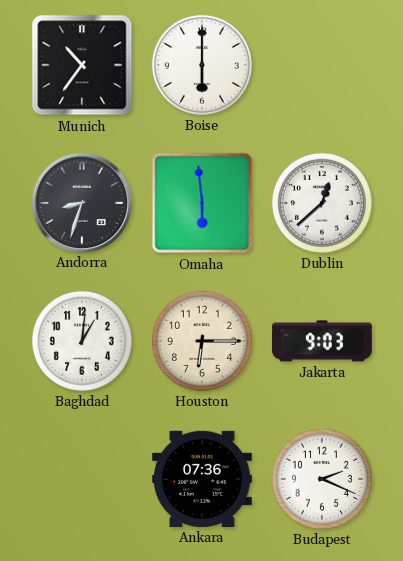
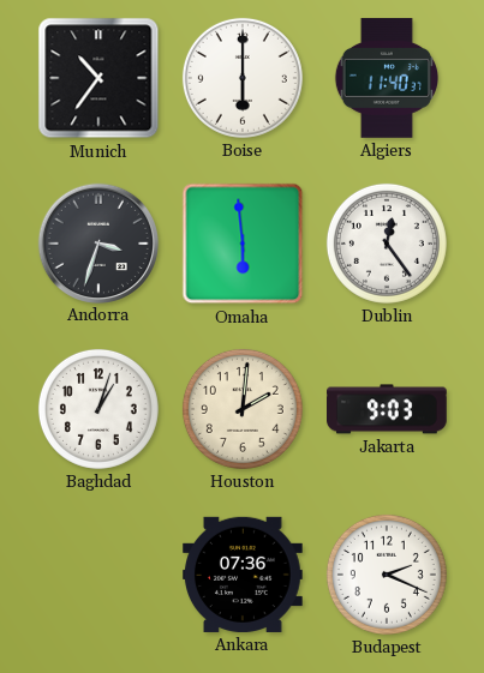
Algiers: none -> 11:40
Andorra: 8:33 -> 3:33
Dublin: 12:38 -> 12:24
Baghdad: 1:01 -> 1:03
Houston: 6:15 -> 2:01
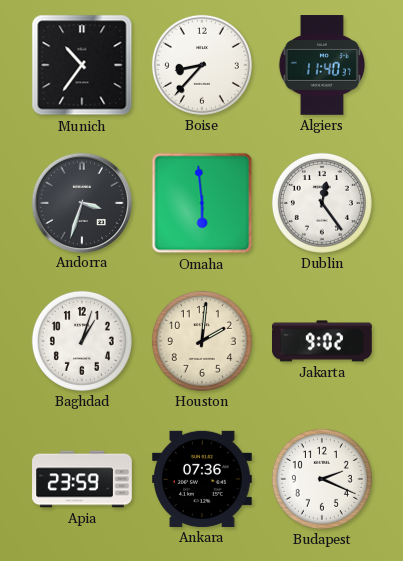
Boise: 6:00 -> 8:37
Jakarta: 9:03 -> 9:02
Apia: none -> 23:59
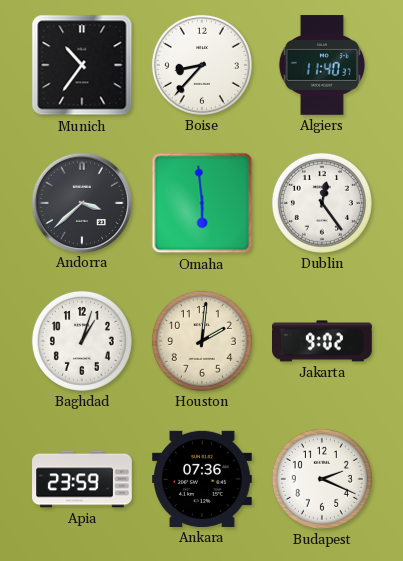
Andorra: 3:33 -> 3:38
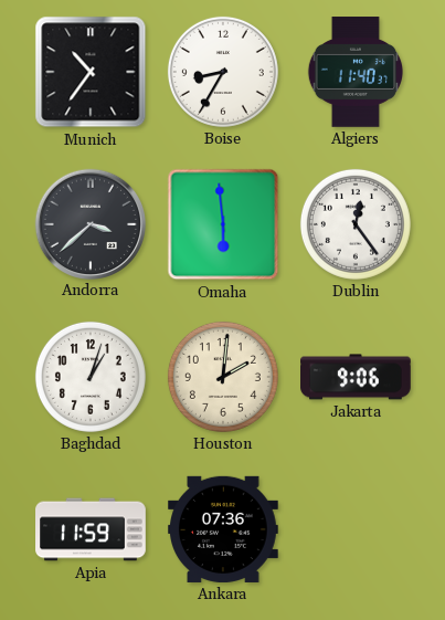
Boise: 8:37 -> 8:35
Jakarta: 9:02 -> 9:06
Apia: 23:59 -> 11:59
Budapest: 2:19 -> none
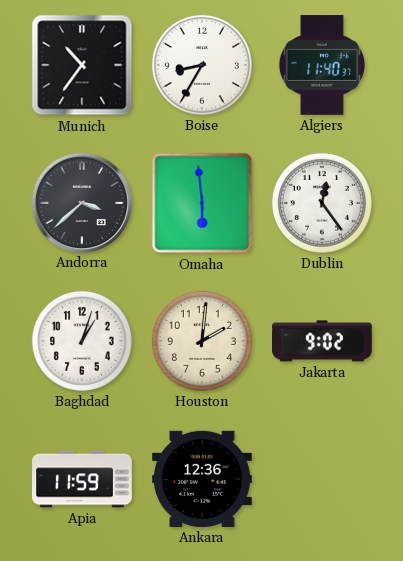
Jakarta: 9:06 -> 9:02
Ankara: 07:36 -> 12:36
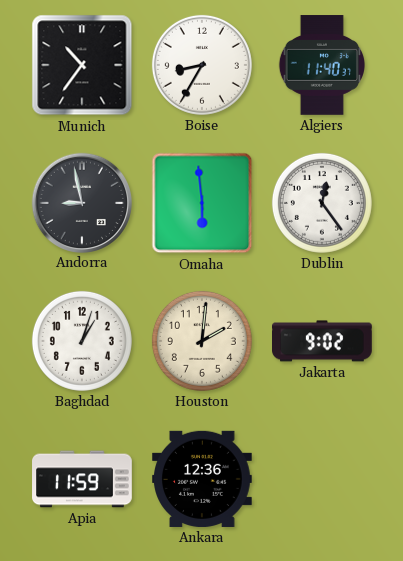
Andorra: 3:38 -> 8:58
